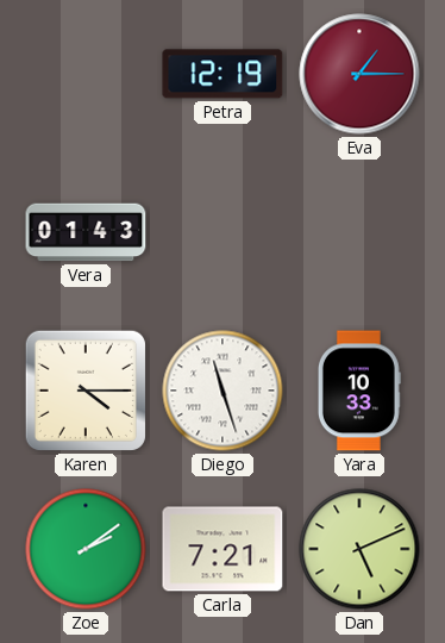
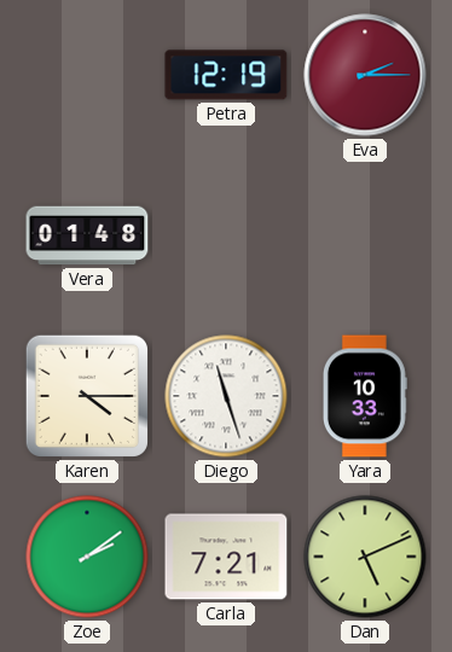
Eva: 1:15 -> 2:15
Vera: 01:43 -> 01:48
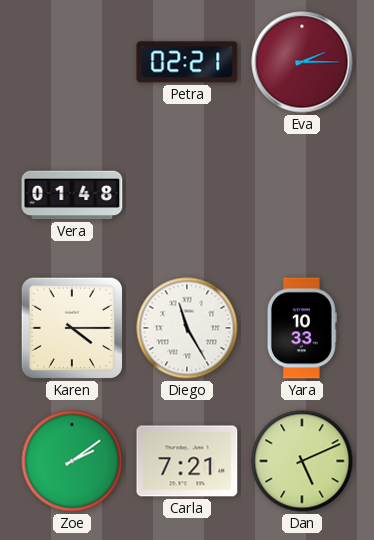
Petra: 12:19 -> 02:21
Diego: 11:27 -> 11:25
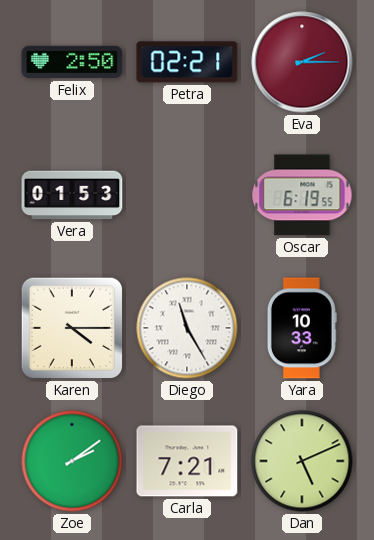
Felix: none -> 2:50
Vera: 01:48 -> 01:53
Oscar: none -> 6:19
